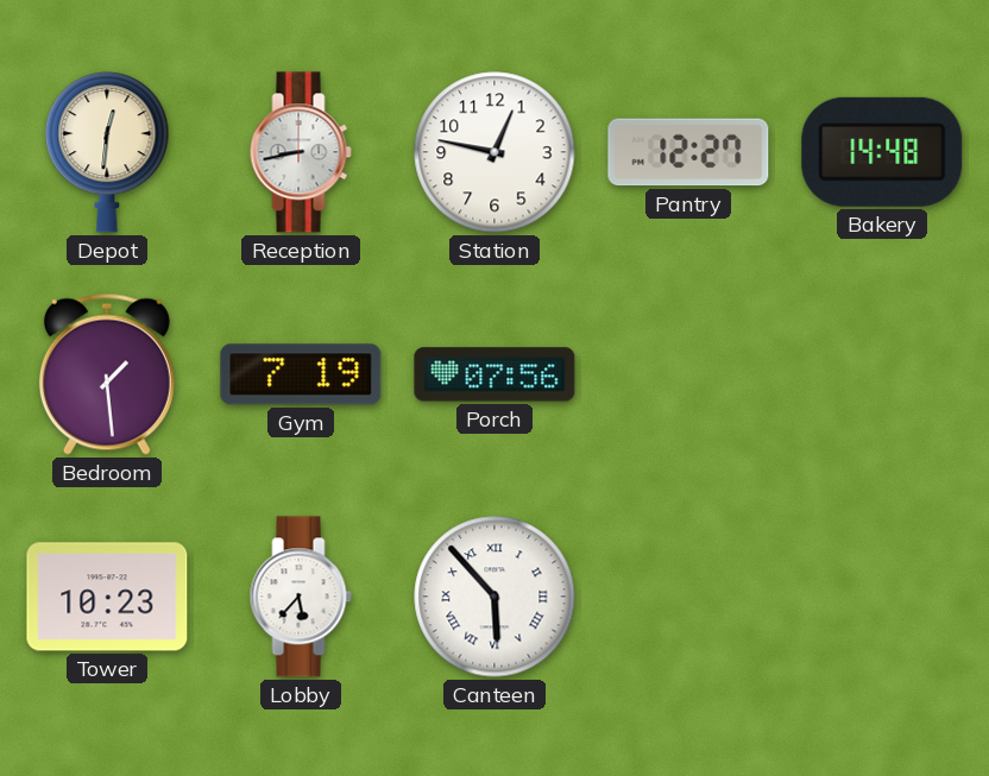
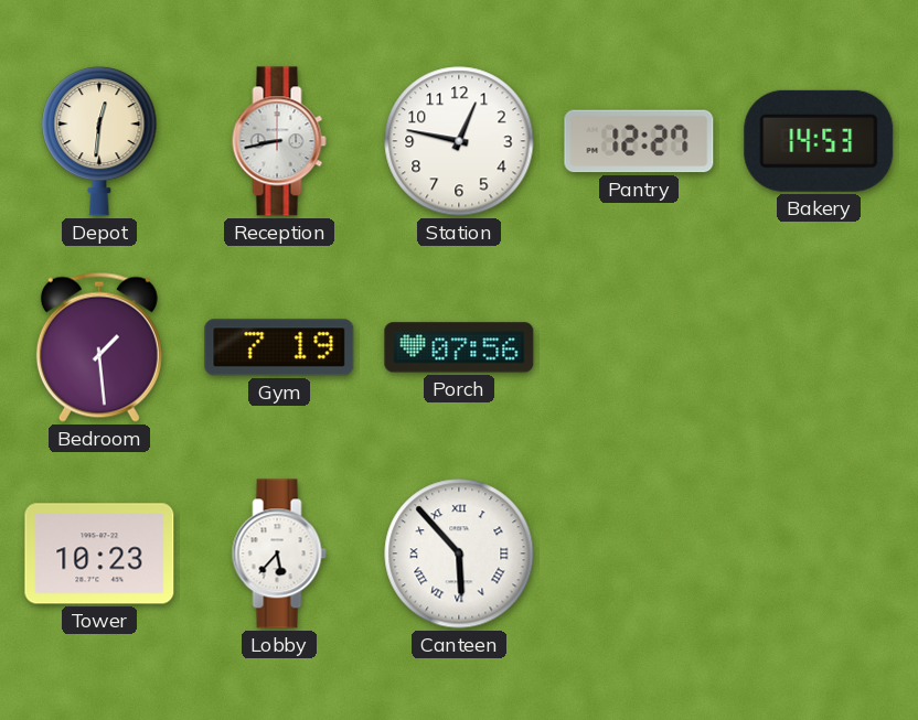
Bakery: 14:48 -> 14:53
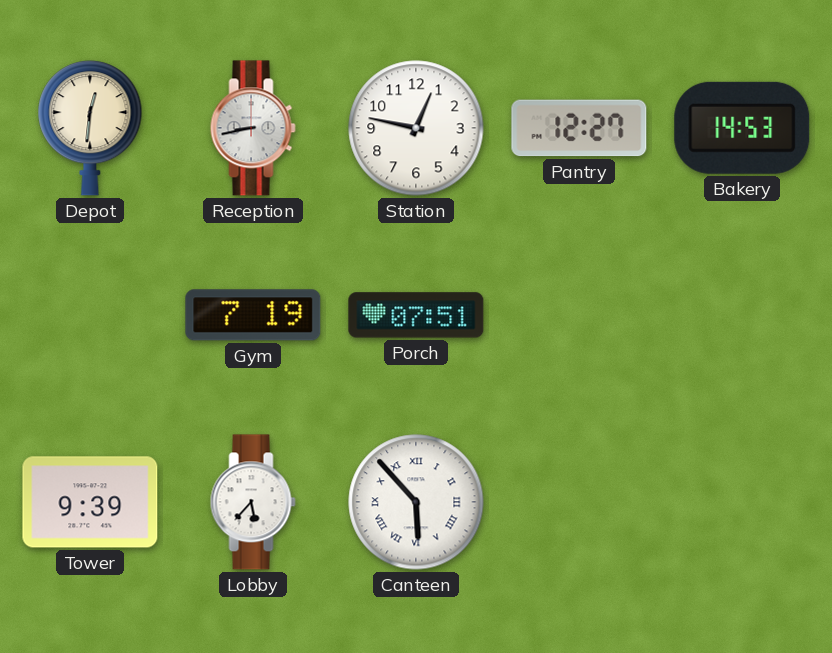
Bedroom: 1:29 -> none
Porch: 07:56 -> 07:51
Tower: 10:23 -> 9:39
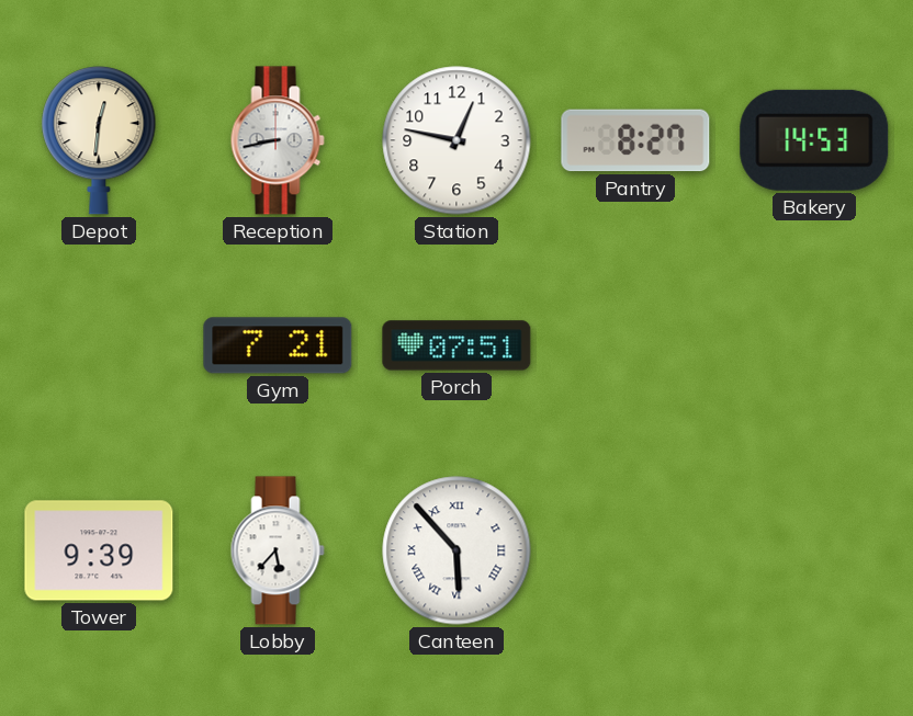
Pantry: 12:27 -> 8:27
Gym: 7:19 -> 7:21
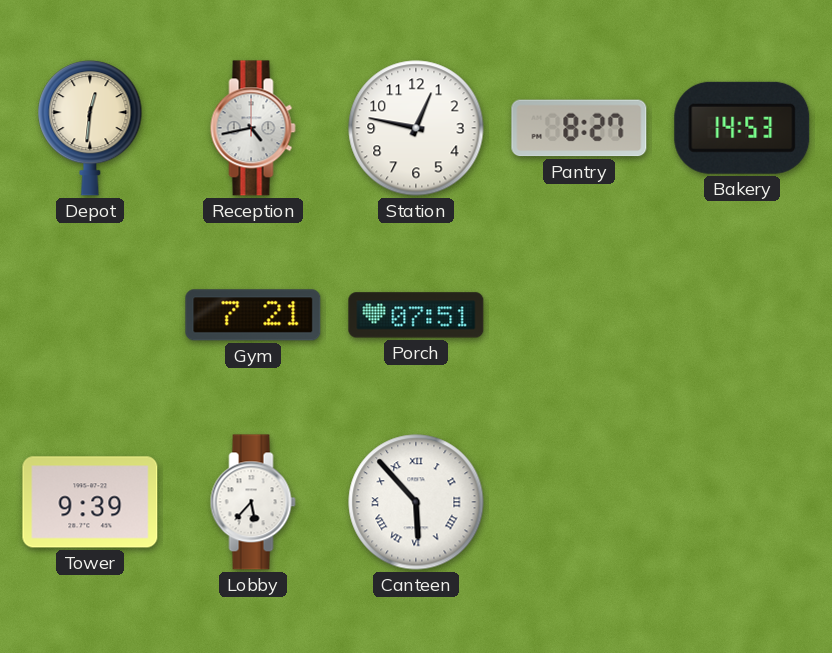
Reception: 8:43 -> 4:43
